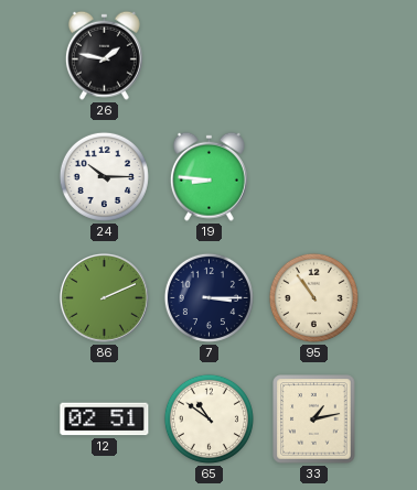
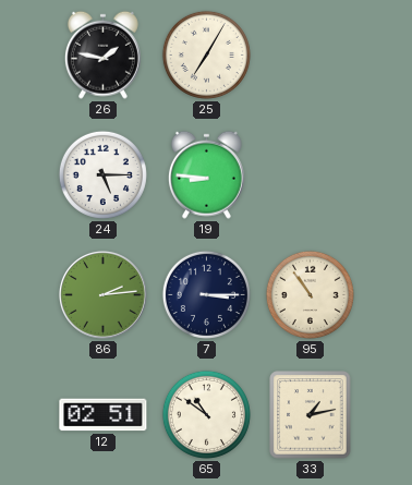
25: none -> 7:05
24: 10:15 -> 5:15
86: 2:11 -> 2:14
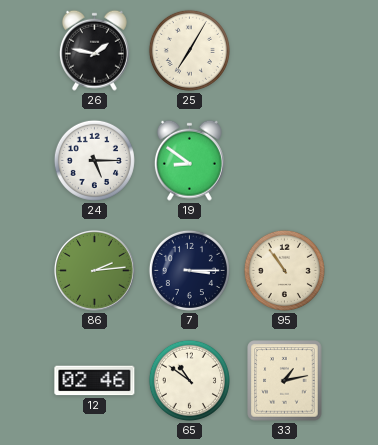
19: 8:46 -> 8:51
12: 02:51 -> 02:46
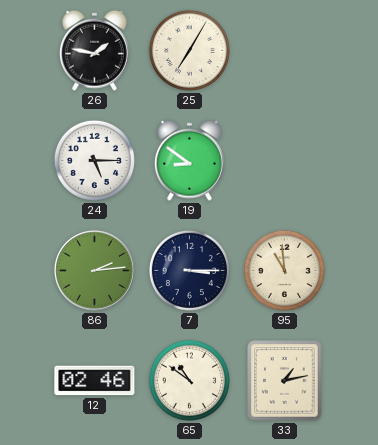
95: 10:54 -> 10:59
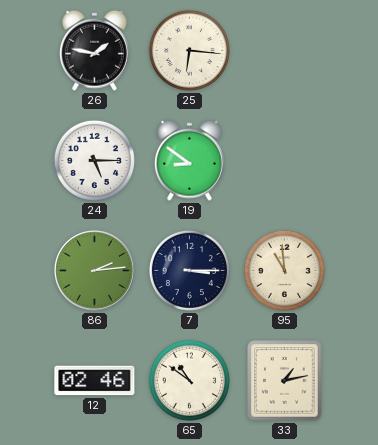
25: 7:05 -> 6:16
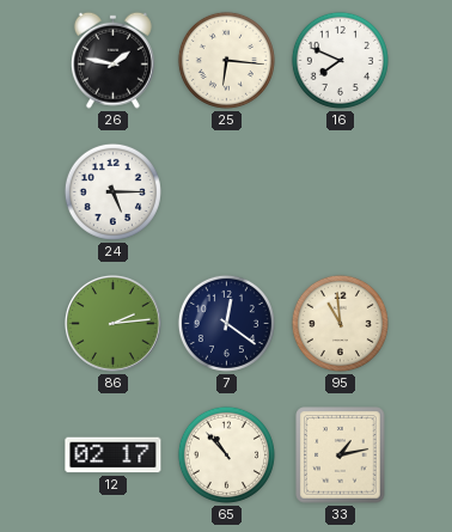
16: none -> 7:49
19: 8:51 -> none
7: 3:15 -> 12:21
12: 02:46 -> 02:17
65: 10:51 -> 10:53
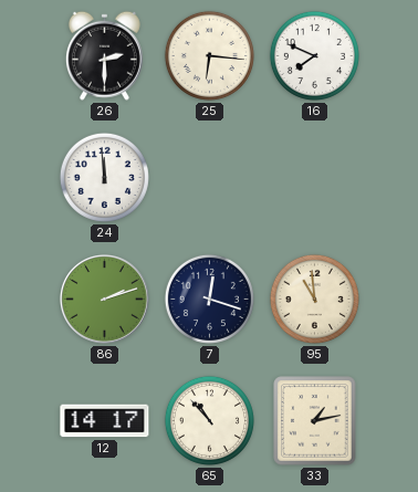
26: 1:47 -> 2:30
24: 5:15 -> 11:59
86: 2:14 -> 2:12
7: 12:21 -> 12:18
12: 02:17 -> 14:17
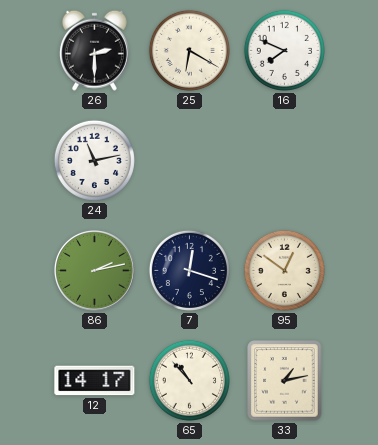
25: 6:16 -> 6:20
24: 11:59 -> 11:13
86: 2:12 -> 2:13
95: 10:59 -> 12:51
